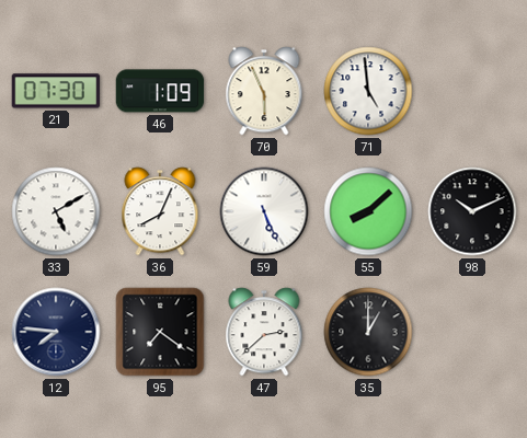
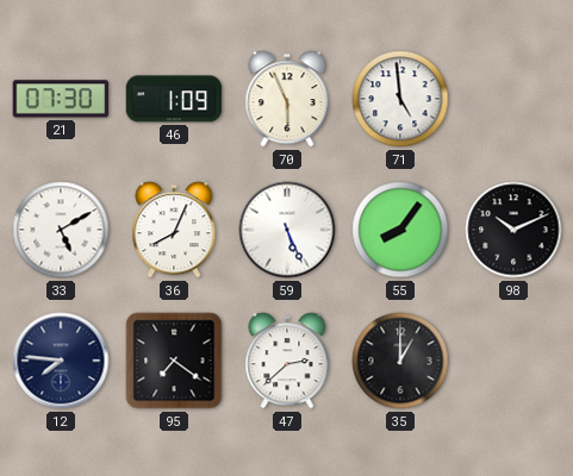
55: 8:08 -> 8:06
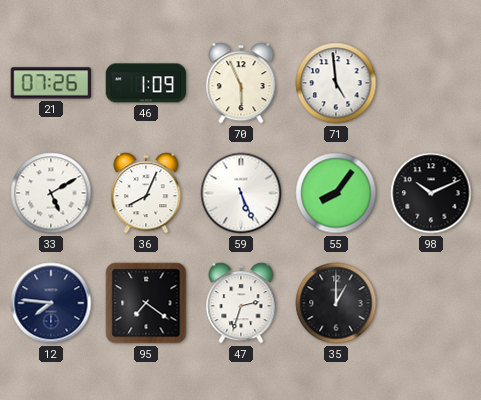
21: 07:30 -> 07:26
47: 2:38 -> 2:33
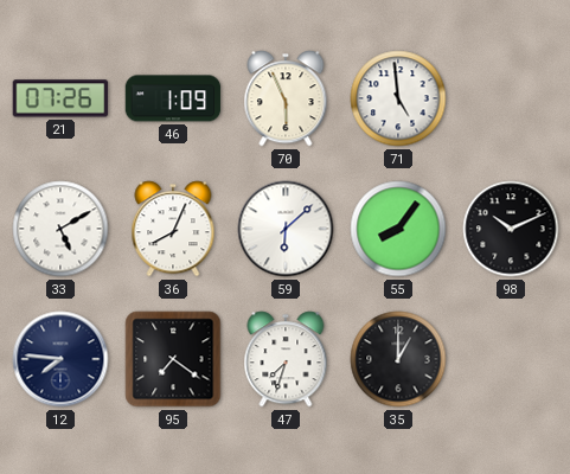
59: 5:26 -> 6:08
47: 2:33 -> 7:33
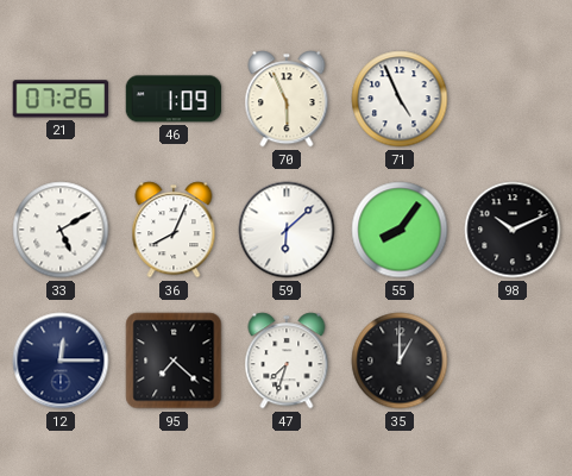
71: 4:59 -> 4:56
12: 7:46 -> 12:15
95: 7:21 -> 7:22
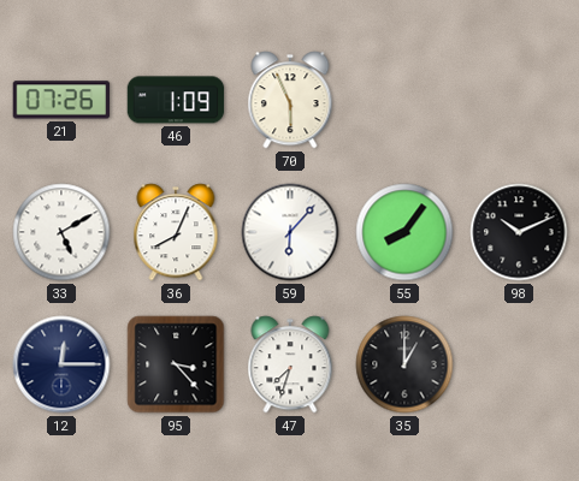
71: 4:56 -> none
59: 6:08 -> 6:07
95: 7:22 -> 3:23
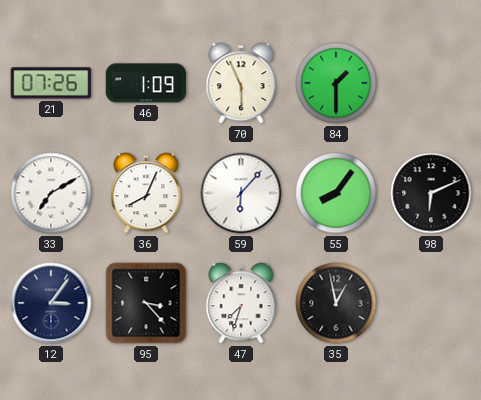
84: none -> 1:30
33: 5:10 -> 7:10
98: 10:11 -> 6:11
12: 12:15 -> 3:06
35: 1:00 -> 12:58
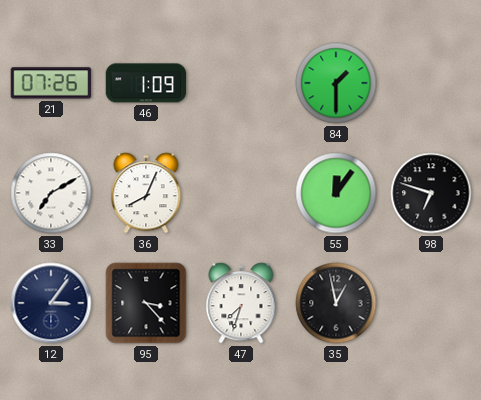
70: 5:56 -> none
59: 6:07 -> none
55: 8:06 -> 12:06
98: 6:11 -> 6:48
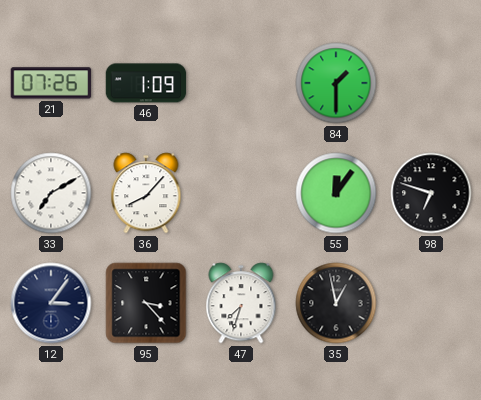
36: 8:04 -> 8:07
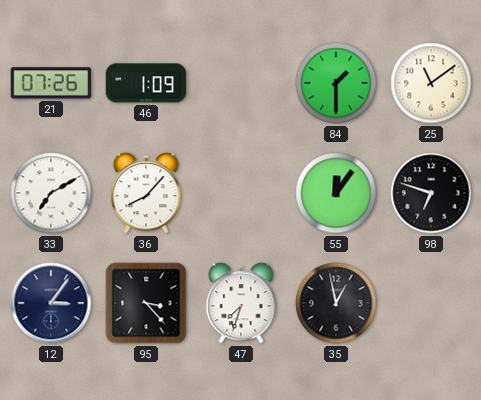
25: none -> 11:09
